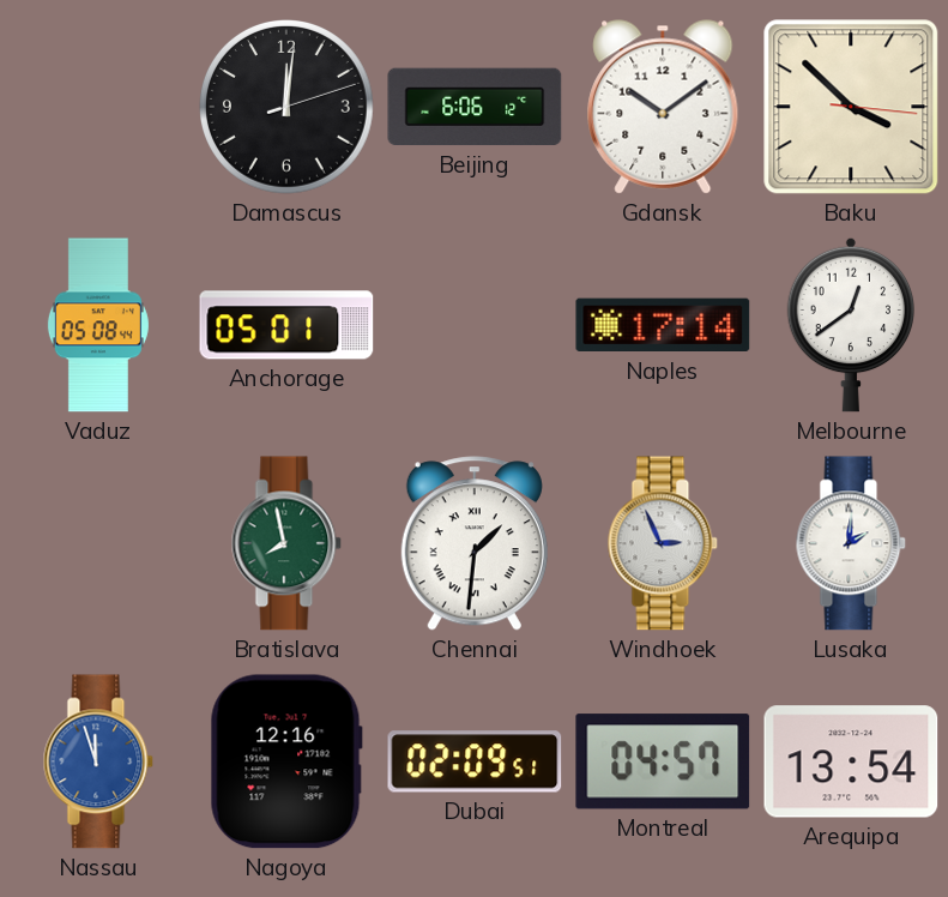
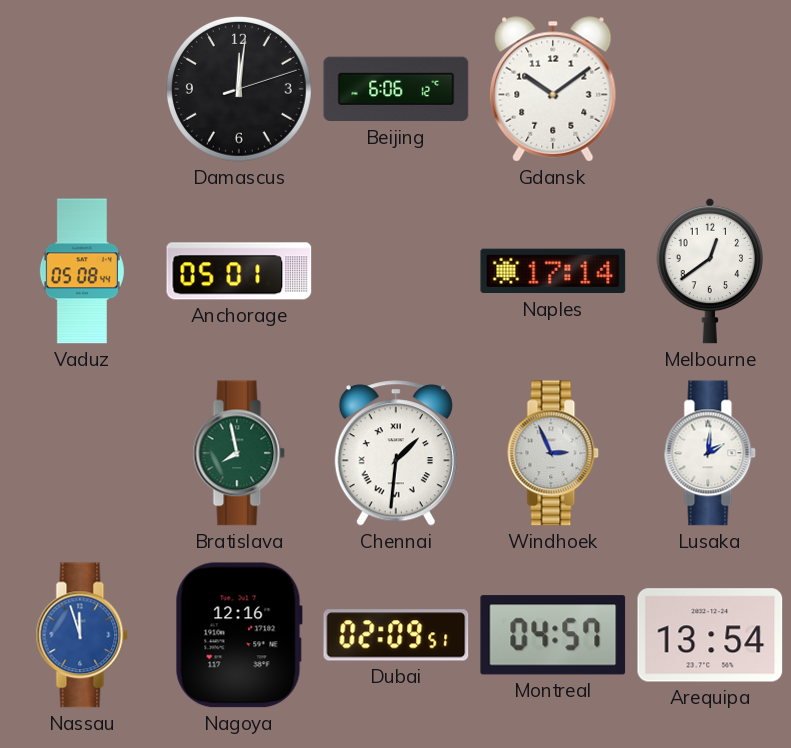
Baku: 3:52 -> none
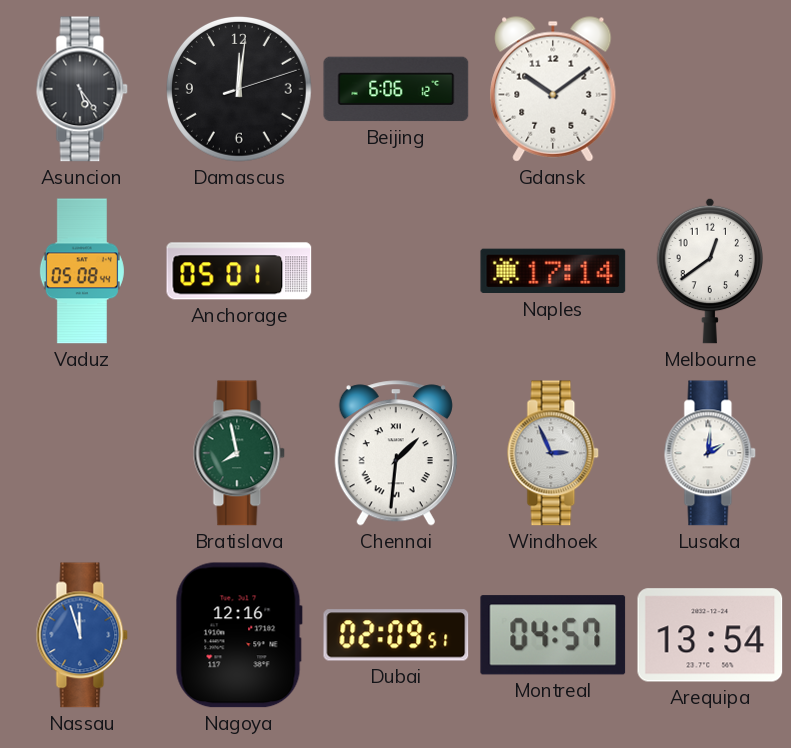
Asuncion: none -> 5:24
